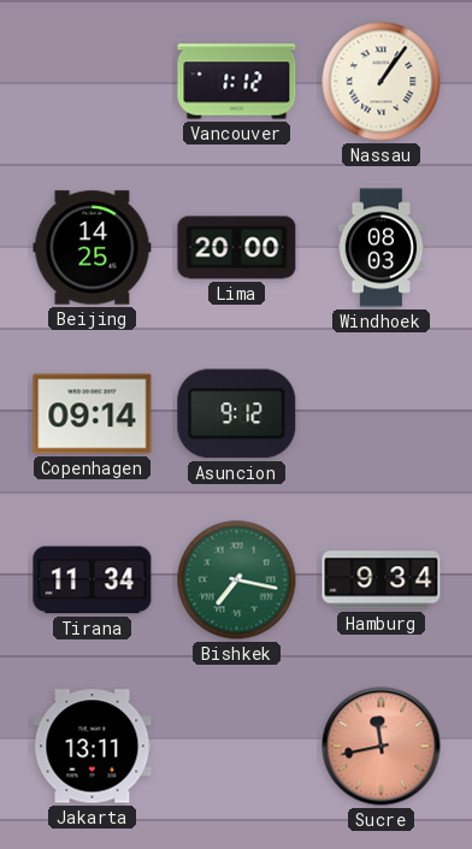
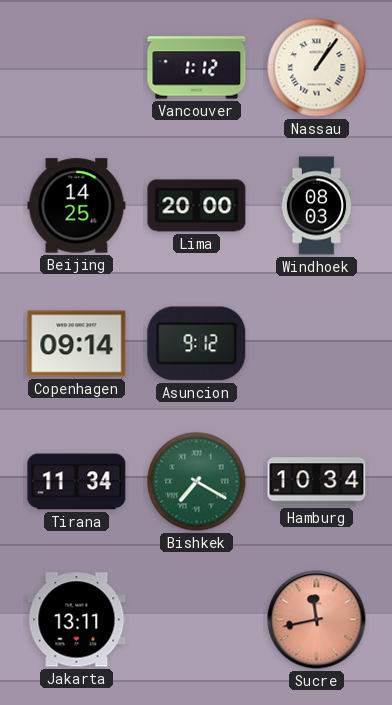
Bishkek: 7:17 -> 7:20
Hamburg: 9:34 -> 10:34
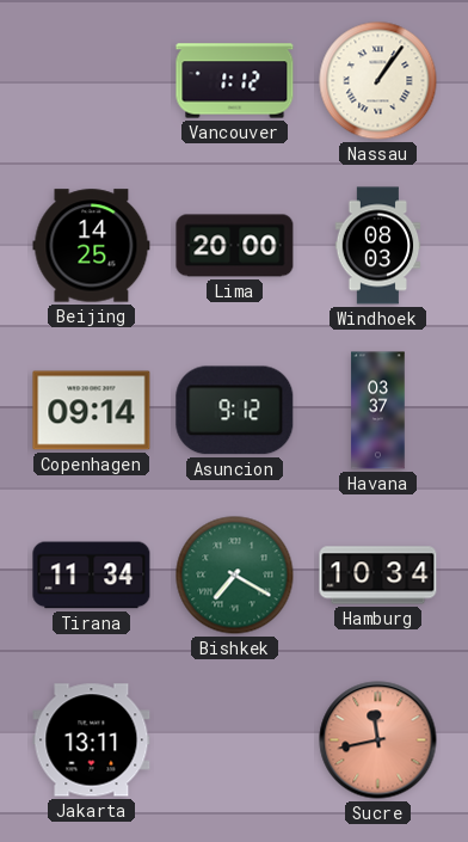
Havana: none -> 03:37
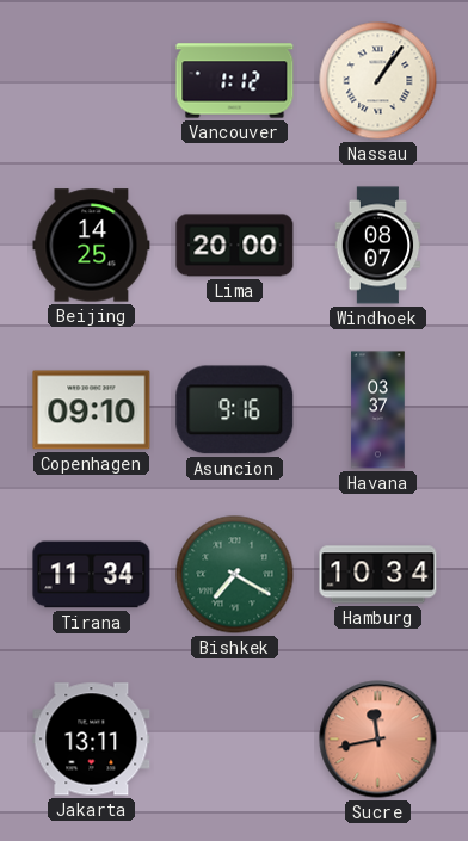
Windhoek: 08:03 -> 08:07
Copenhagen: 09:14 -> 09:10
Asuncion: 9:12 -> 9:16
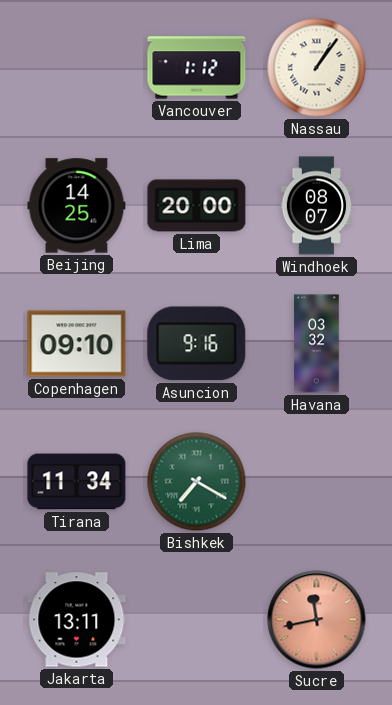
Havana: 03:37 -> 03:32
Hamburg: 10:34 -> none
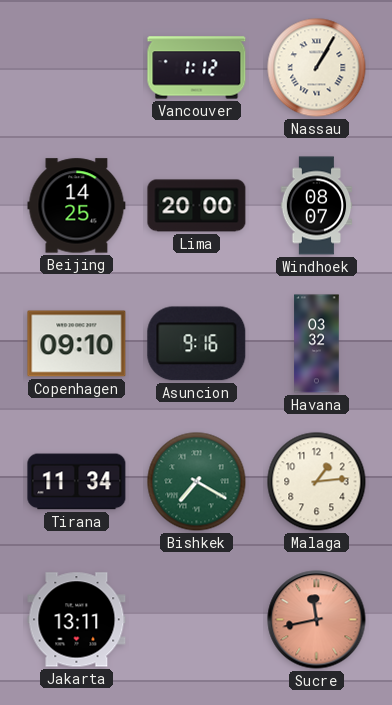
Nassau: 1:06 -> 1:05
Malaga: none -> 1:14
